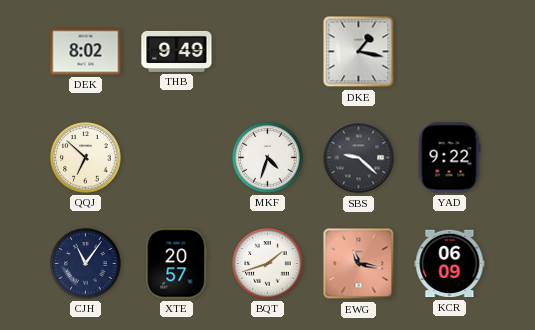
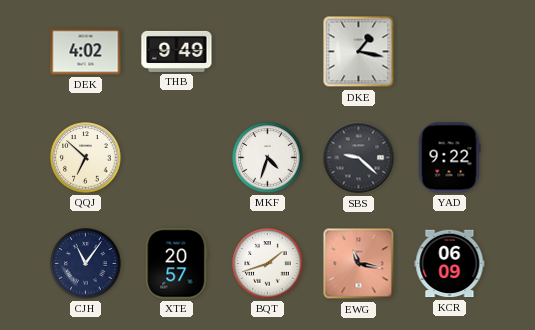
DEK: 8:02 -> 4:02
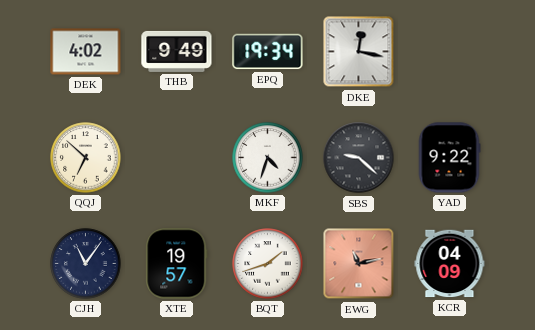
EPQ: none -> 19:34
DKE: 1:17 -> 12:17
XTE: 20:57 -> 19:57
EWG: 11:17 -> 11:13
KCR: 06:09 -> 04:09
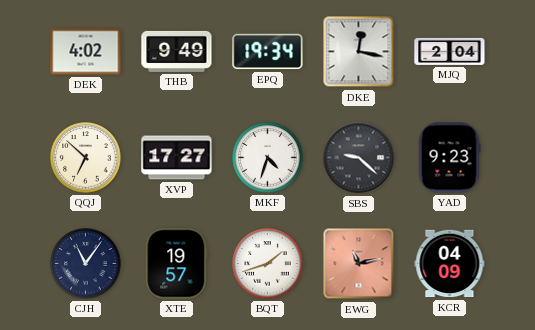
MJQ: none -> 2:04
XVP: none -> 17:27
YAD: 9:22 -> 9:23
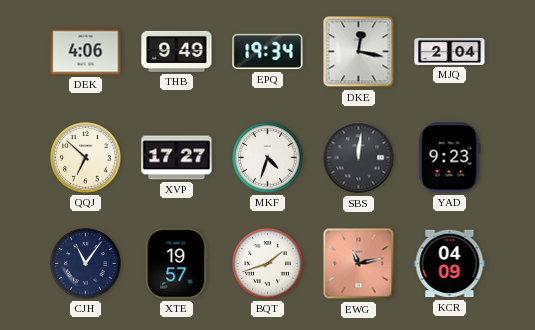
DEK: 4:02 -> 4:06
SBS: 9:22 -> 12:01
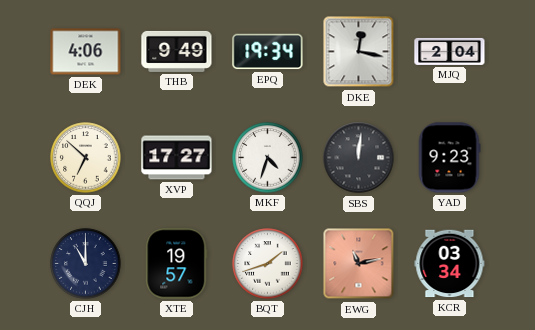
CJH: 11:06 -> 11:00
KCR: 04:09 -> 03:34
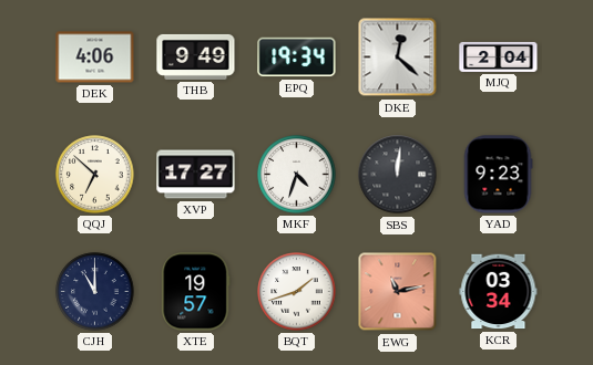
DKE: 12:17 -> 12:22
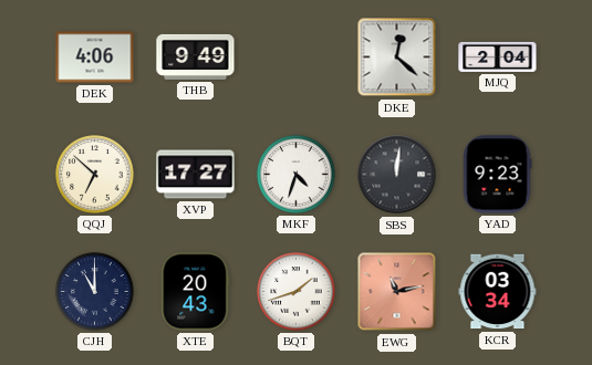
EPQ: 19:34 -> none
XTE: 19:57 -> 20:43
